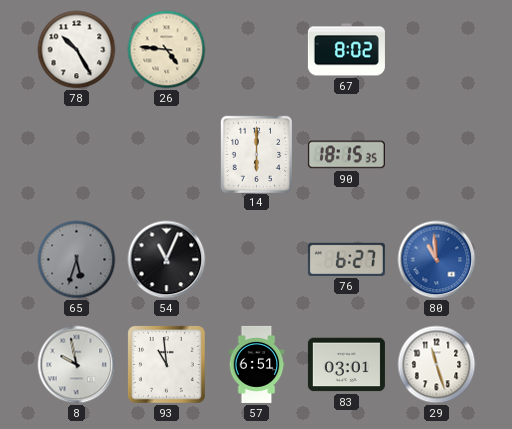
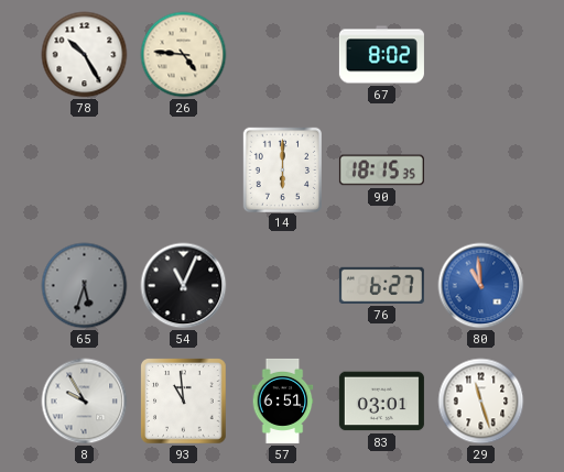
8: 9:58 -> 9:55
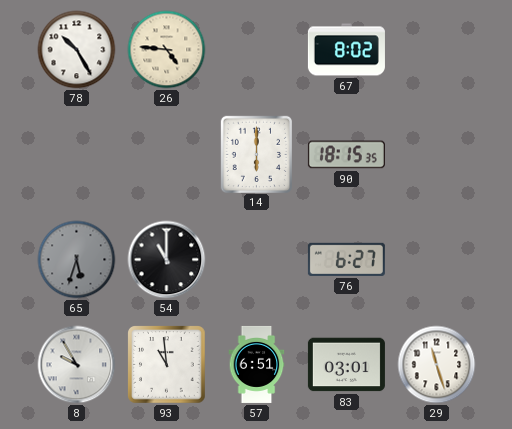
54: 11:04 -> 11:00
80: 10:59 -> none
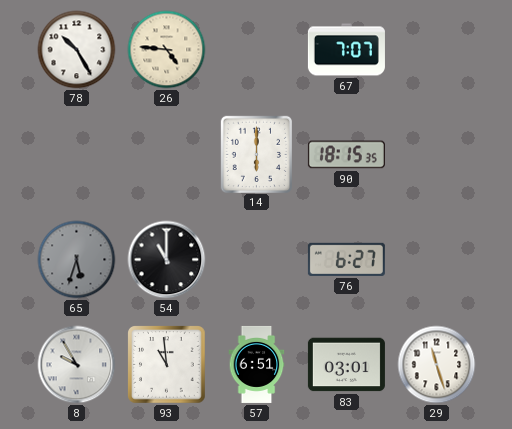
67: 8:02 -> 7:07
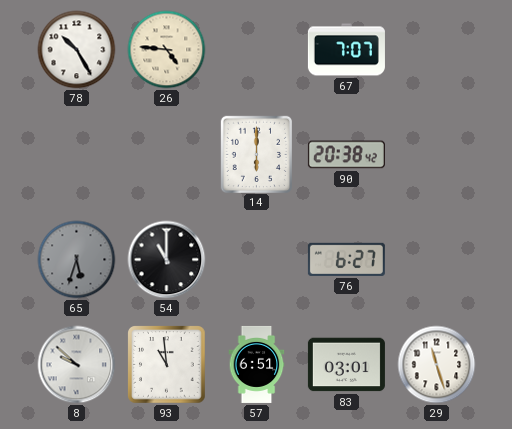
90: 18:15 -> 20:38
8: 9:55 -> 9:52
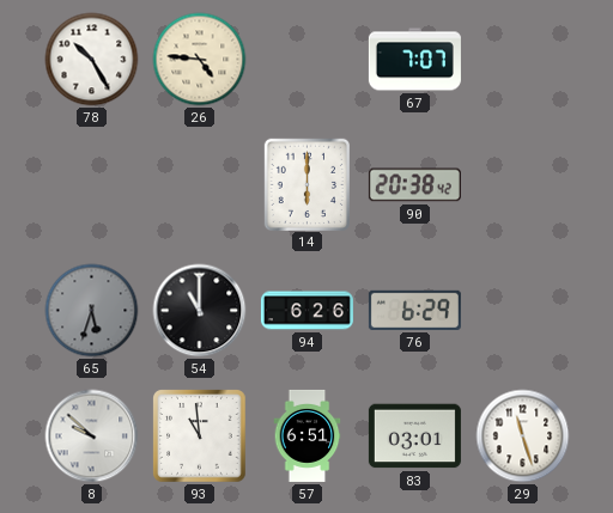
94: none -> 6:26
76: 6:27 -> 6:29
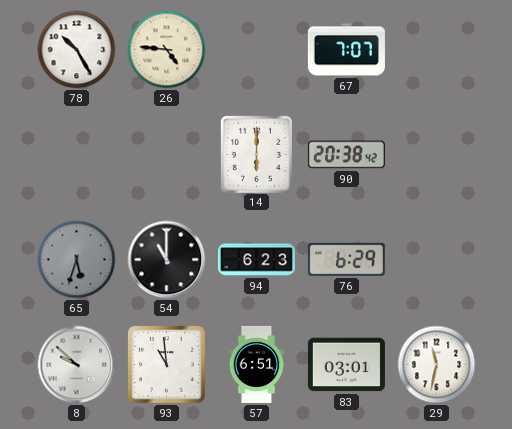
94: 6:26 -> 6:23
29: 11:27 -> 11:32
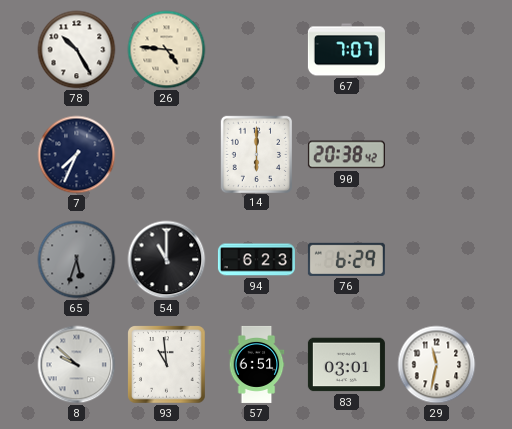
7: none -> 7:34
